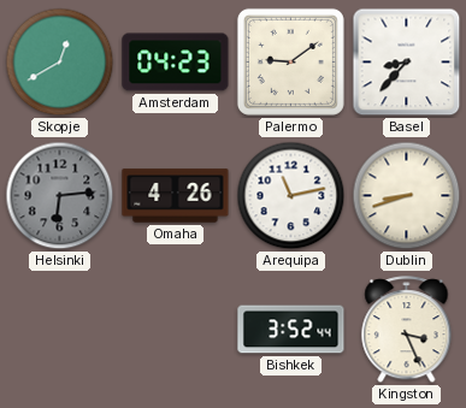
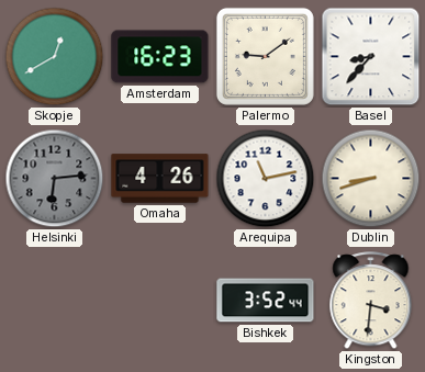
Amsterdam: 04:23 -> 16:23
Kingston: 3:26 -> 3:31
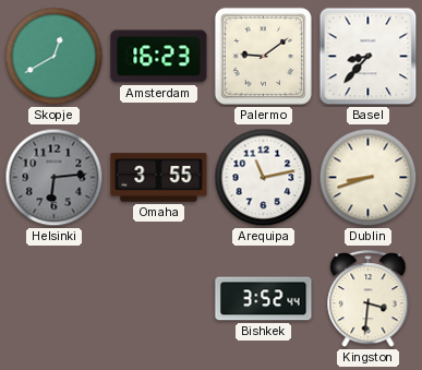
Omaha: 4:26 -> 3:55
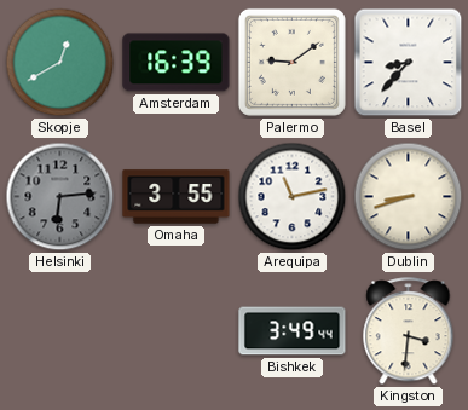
Amsterdam: 16:23 -> 16:39
Bishkek: 3:52 -> 3:49
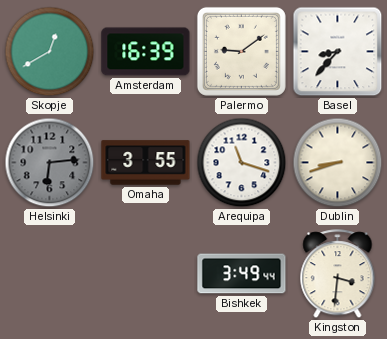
Arequipa: 11:13 -> 11:18
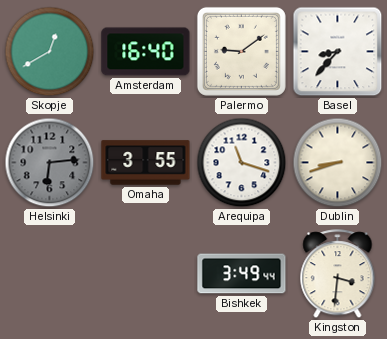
Amsterdam: 16:39 -> 16:40
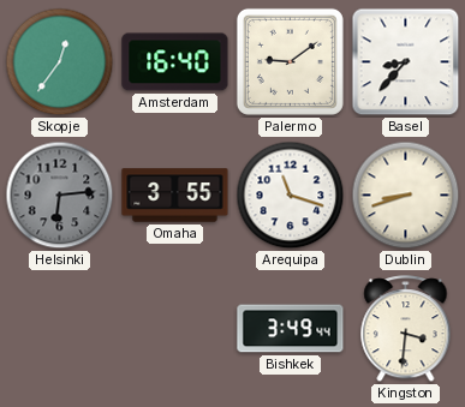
Skopje: 12:40 -> 12:36
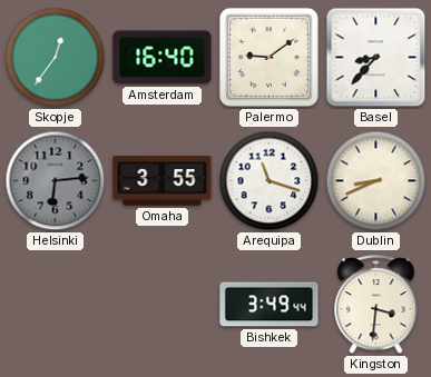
Dublin: 8:42 -> 8:41
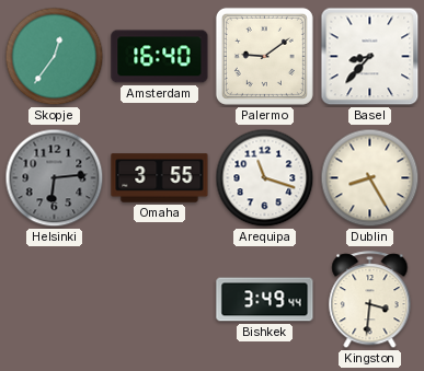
Dublin: 8:41 -> 8:25
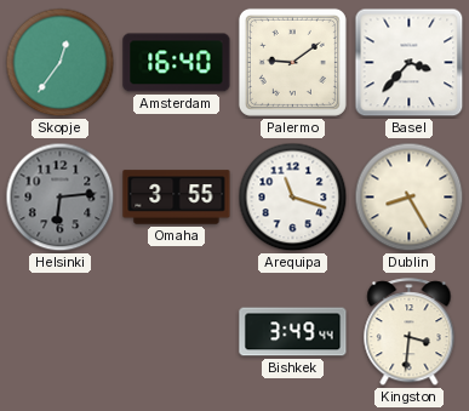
Basel: 8:37 -> 3:37
